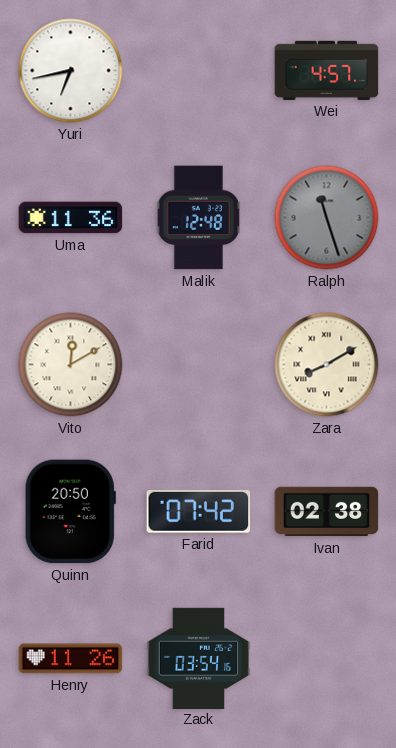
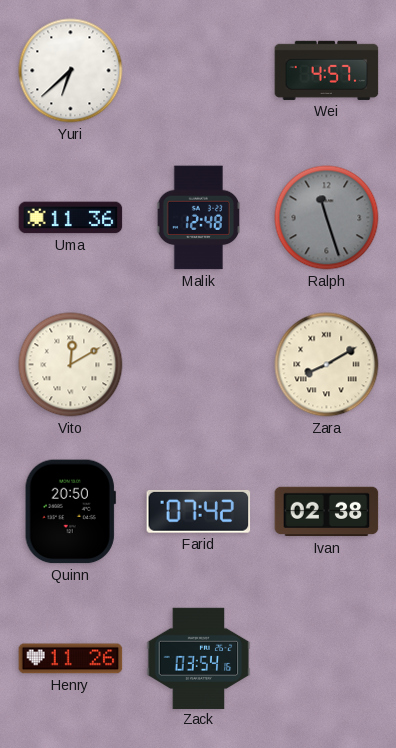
Yuri: 6:43 -> 6:38
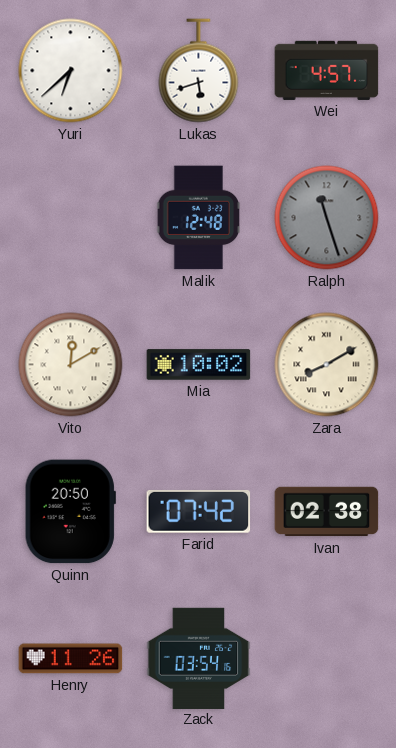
Lukas: none -> 5:42
Uma: 11:36 -> none
Mia: none -> 10:02
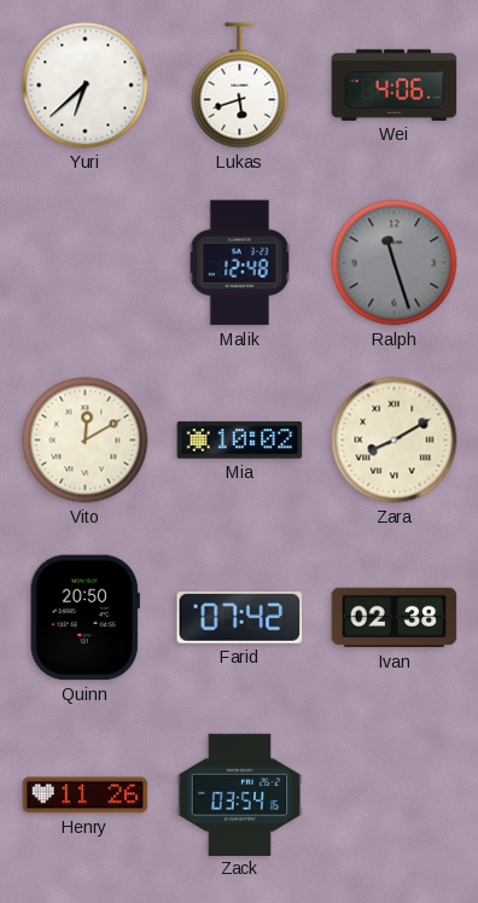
Wei: 4:57 -> 4:06
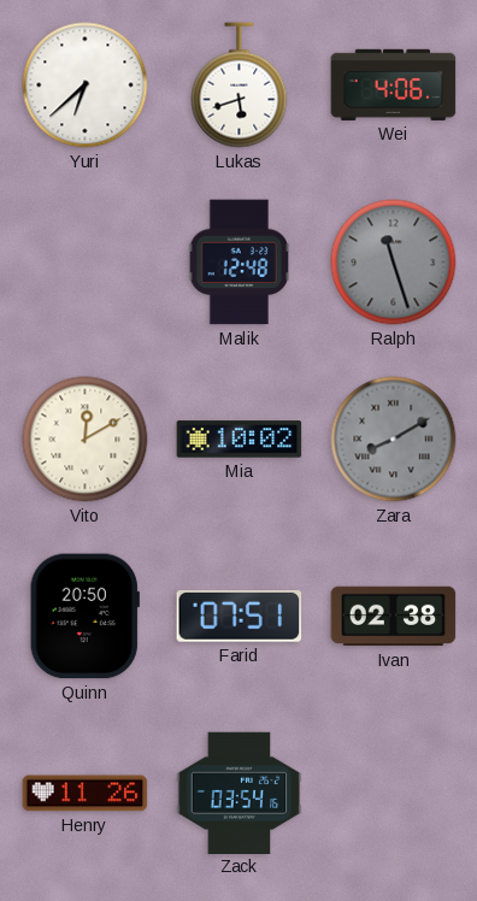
Zara dial: cream -> grey
Farid: 07:42 -> 07:51
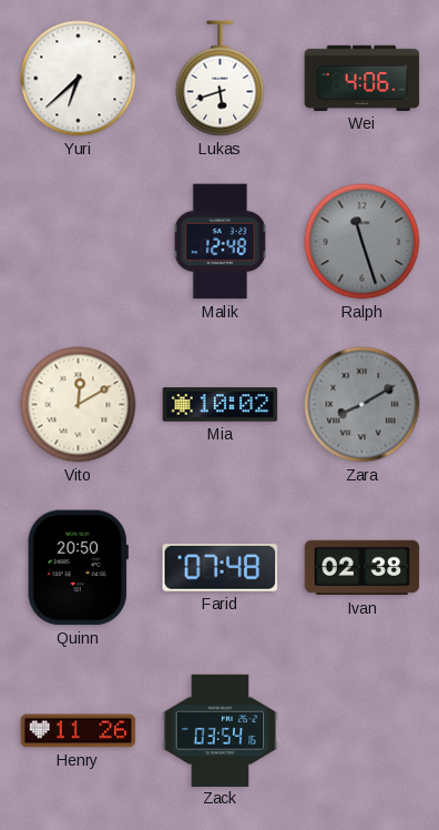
Farid: 07:51 -> 07:48
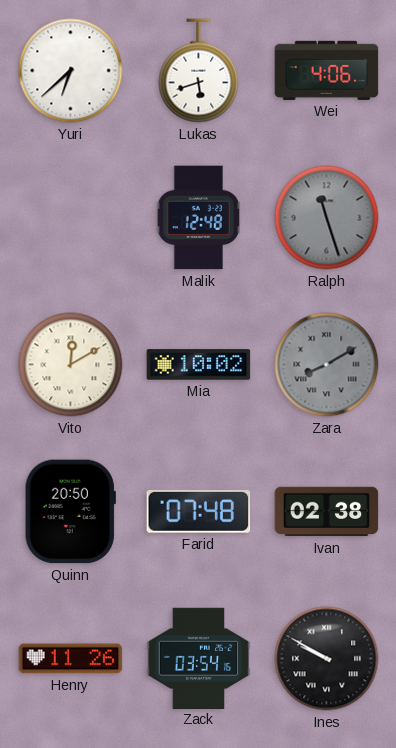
Ines: none -> 9:50
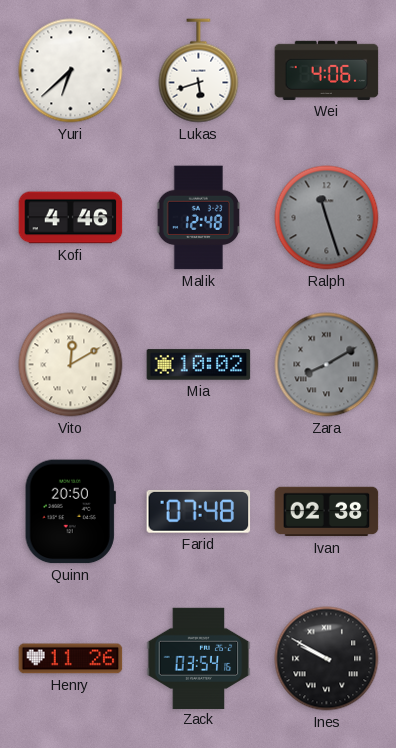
Kofi: none -> 4:46
